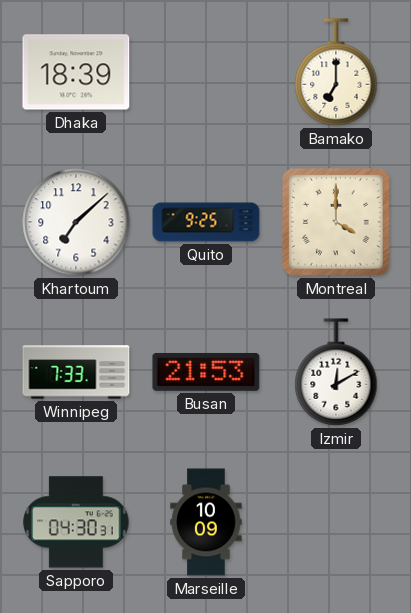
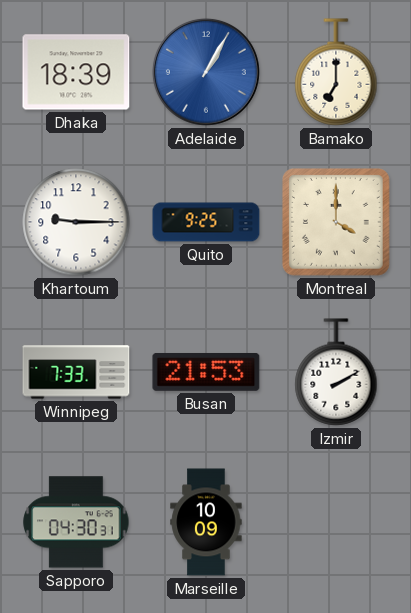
Adelaide: none -> 1:05
Khartoum: 7:08 -> 9:15
Izmir: 12:10 -> 2:10
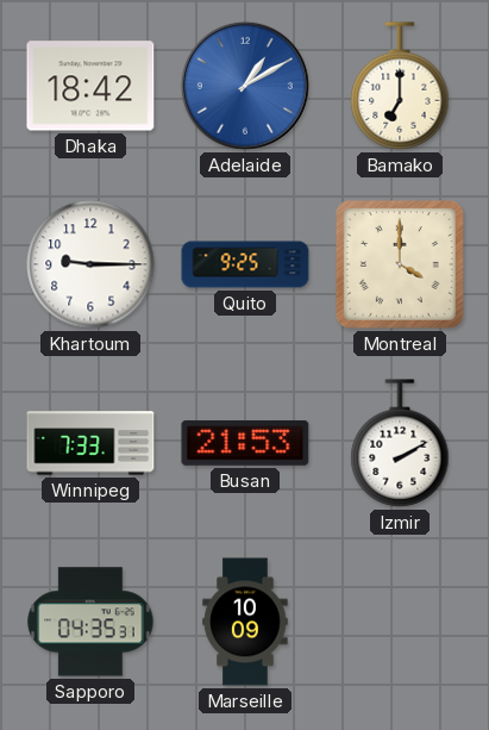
Dhaka: 18:39 -> 18:42
Adelaide: 1:05 -> 1:10
Sapporo: 04:30 -> 04:35
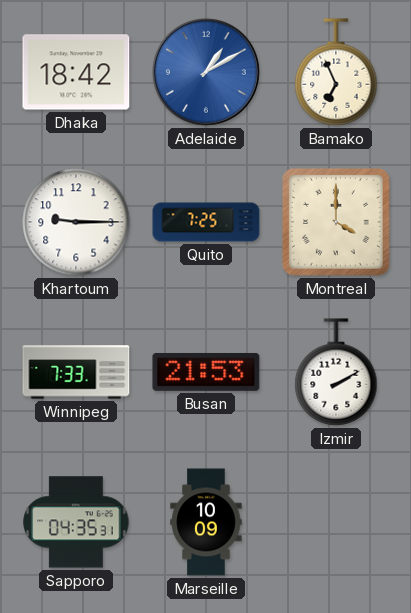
Bamako: 7:00 -> 6:56
Quito: 9:25 -> 7:25
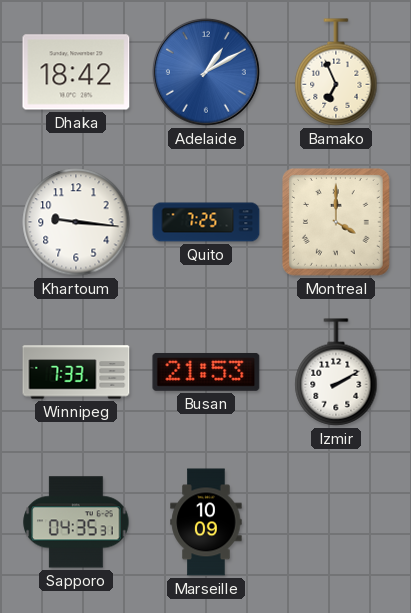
Khartoum: 9:15 -> 9:16
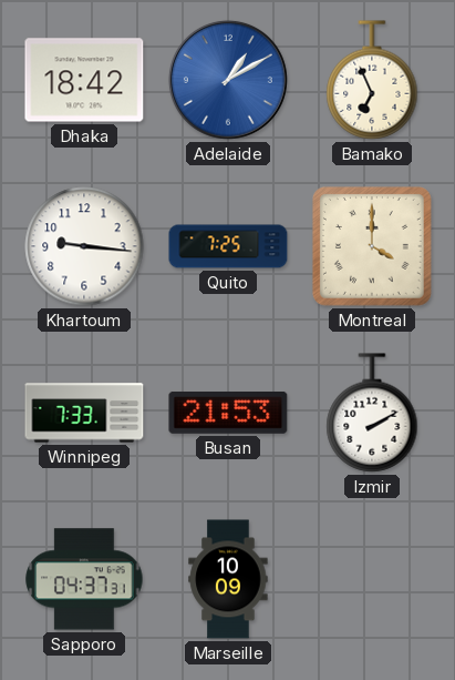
Sapporo: 04:35 -> 04:37
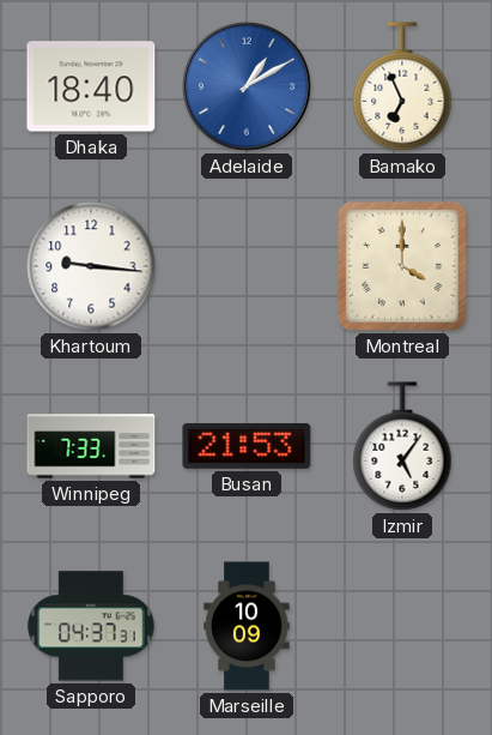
Dhaka: 18:42 -> 18:40
Quito: 7:25 -> none
Izmir: 2:10 -> 5:06
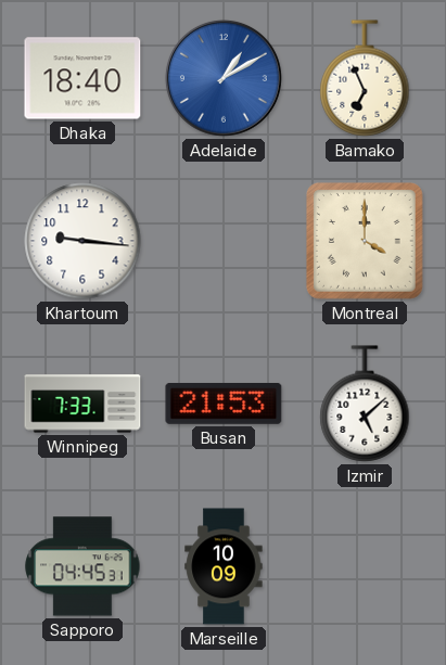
Izmir: 5:06 -> 5:08
Sapporo: 04:37 -> 04:45
